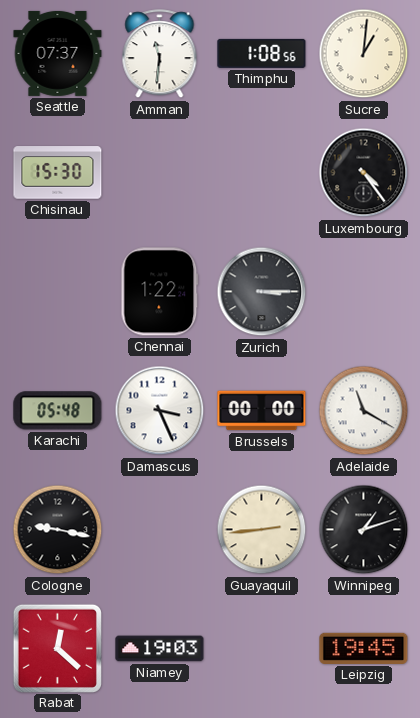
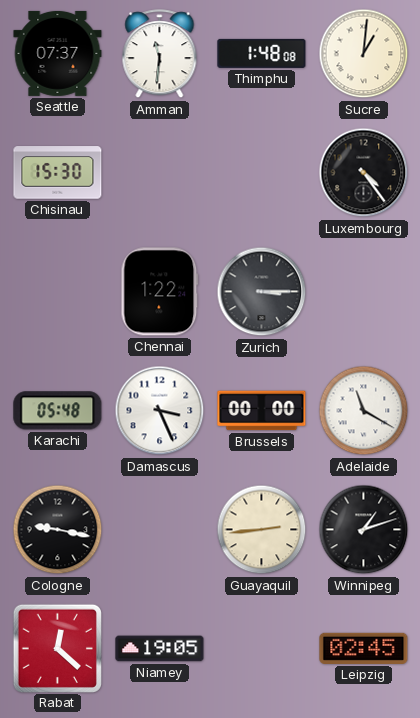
Thimphu: 1:08 -> 1:48
Niamey: 19:03 -> 19:05
Leipzig: 19:45 -> 02:45
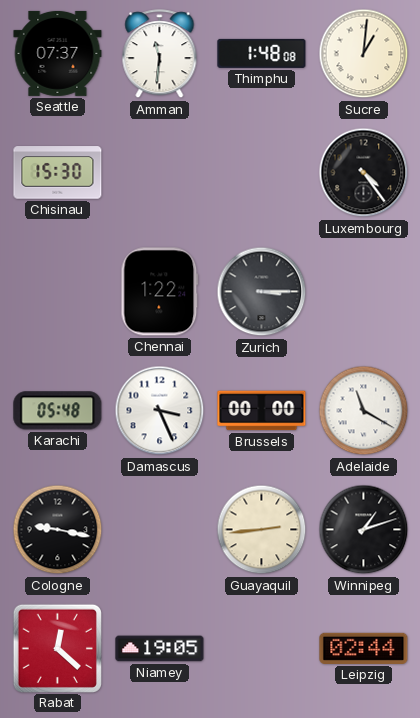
Leipzig: 02:45 -> 02:44
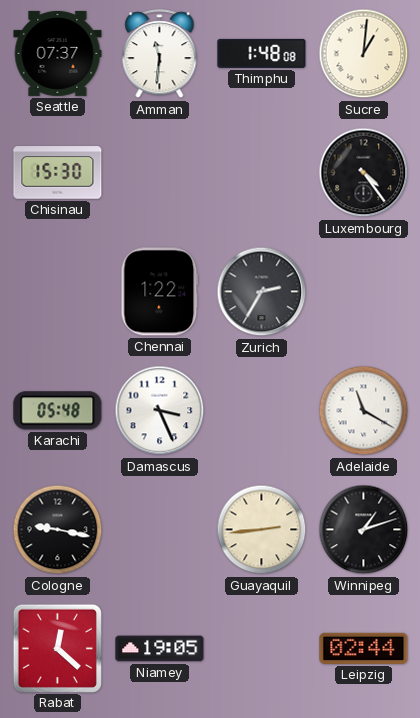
Zurich: 3:15 -> 2:35
Brussels: 00:00 -> none
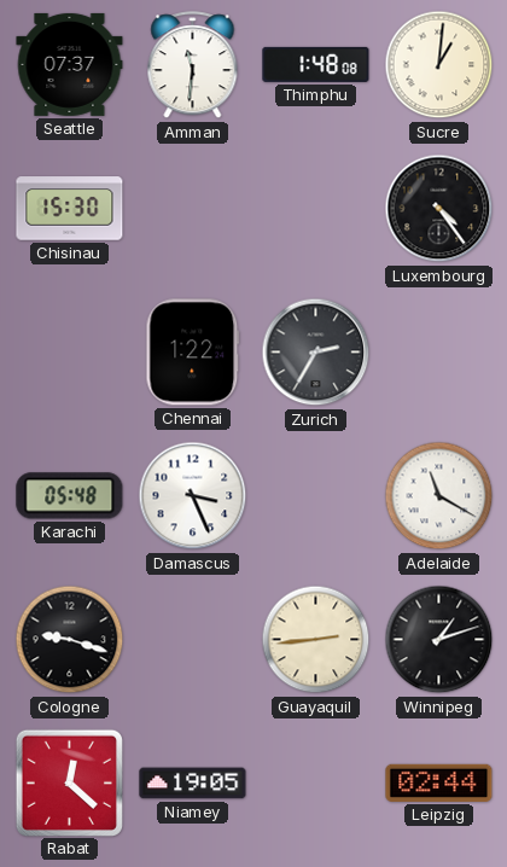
Cologne: 9:17 -> 9:18
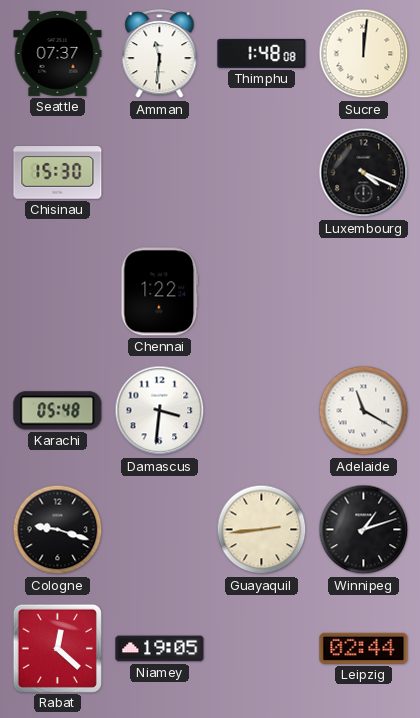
Sucre: 1:01 -> 12:01
Luxembourg: 4:24 -> 4:19
Zurich: 2:35 -> none
Damascus: 3:26 -> 3:31
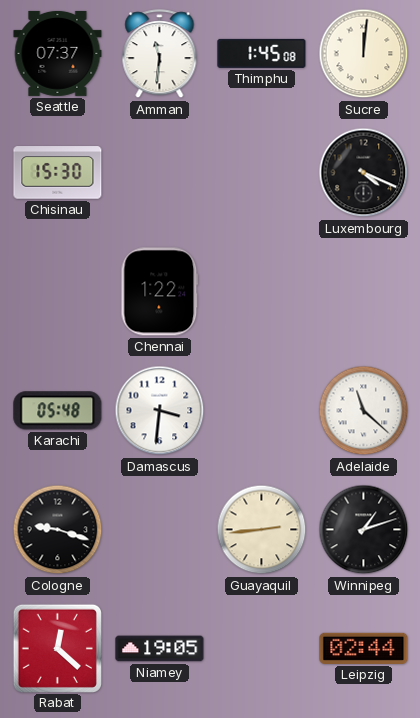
Thimphu: 1:48 -> 1:45
Adelaide: 11:20 -> 11:22
